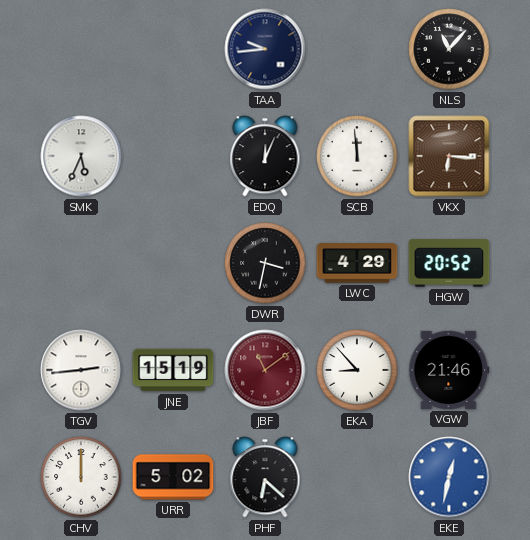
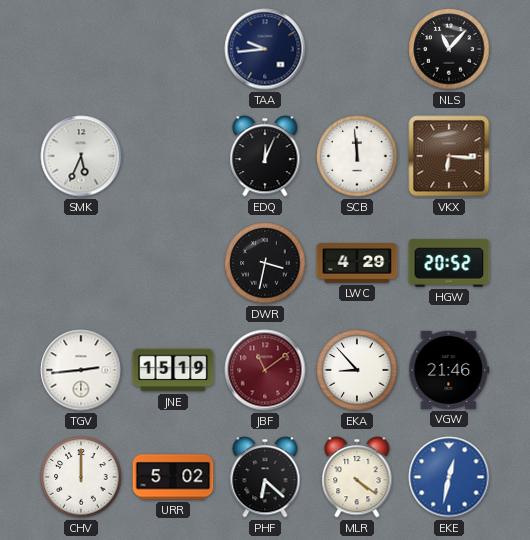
MLR: none -> 4:21
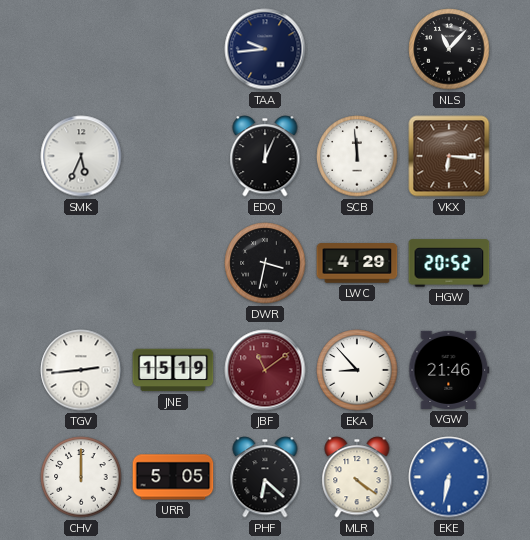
URR: 5:02 -> 5:05
EKE: 12:32 -> 6:32
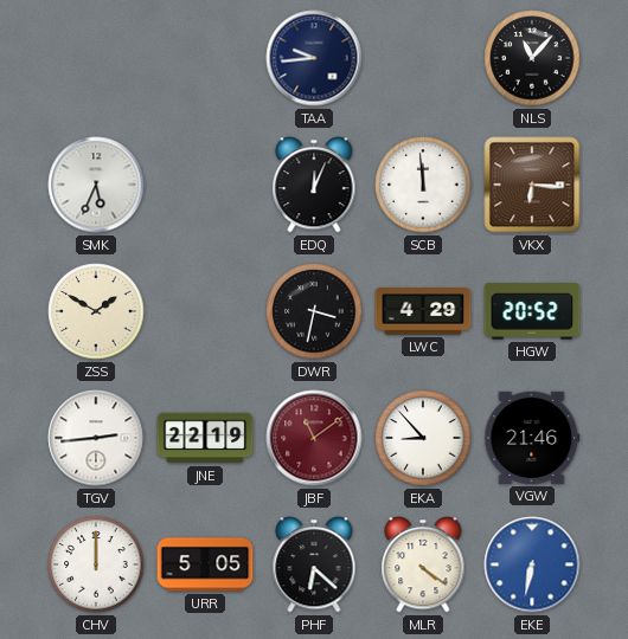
ZSS: none -> 1:50
JNE: 15:19 -> 22:19
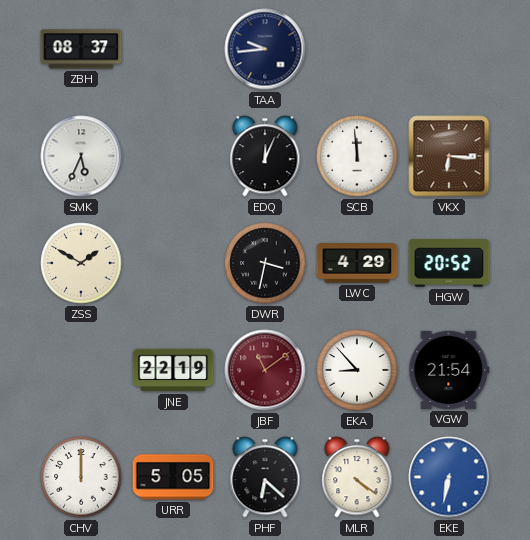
ZBH: none -> 08:37
NLS: 11:07 -> none
TGV: 2:44 -> none
VGW: 21:46 -> 21:54
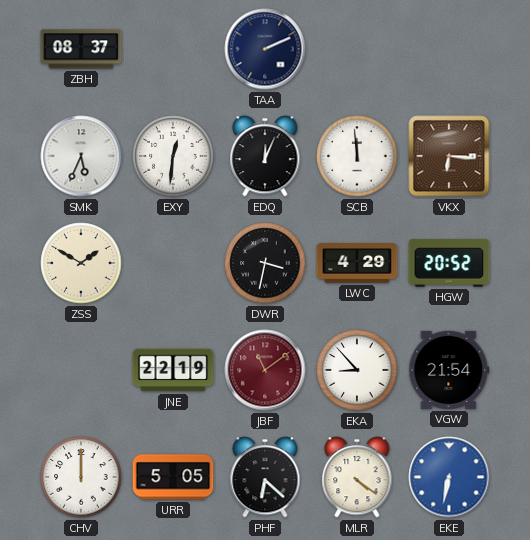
TAA: 9:44 -> 2:11
EXY: none -> 12:31
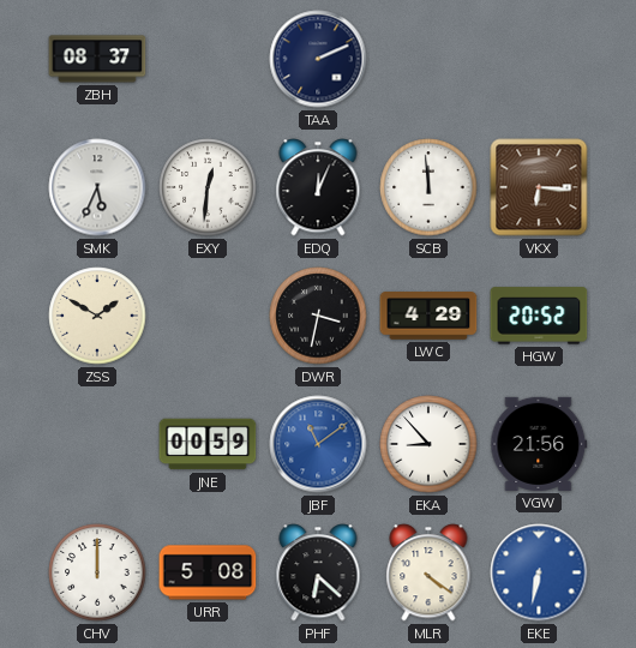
JNE: 22:19 -> 00:59
JBF dial: burgundy -> blue
VGW: 21:54 -> 21:56
URR: 5:05 -> 5:08
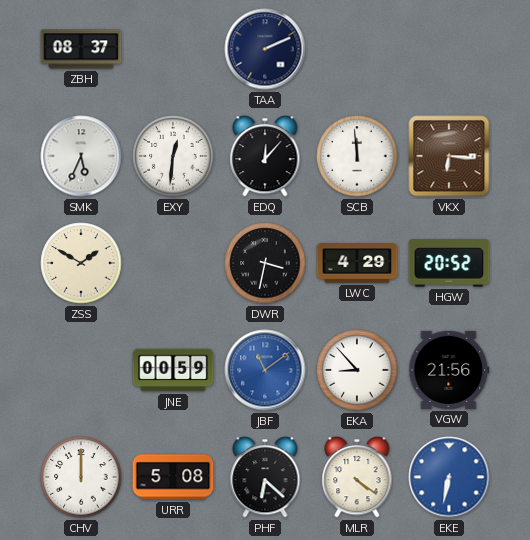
EDQ: 12:04 -> 12:07
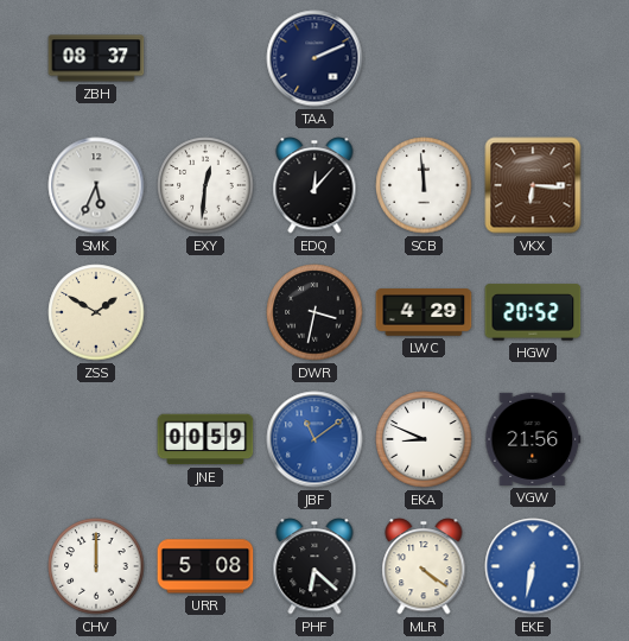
EKA: 8:53 -> 8:49
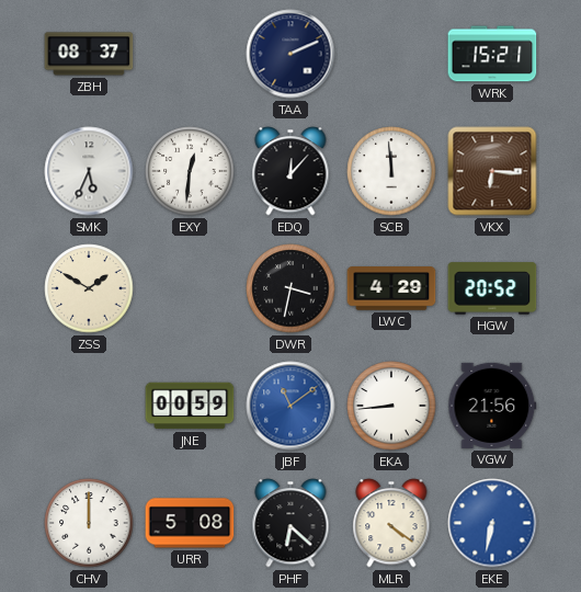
WRK: none -> 15:21
EKA: 8:49 -> 8:44
